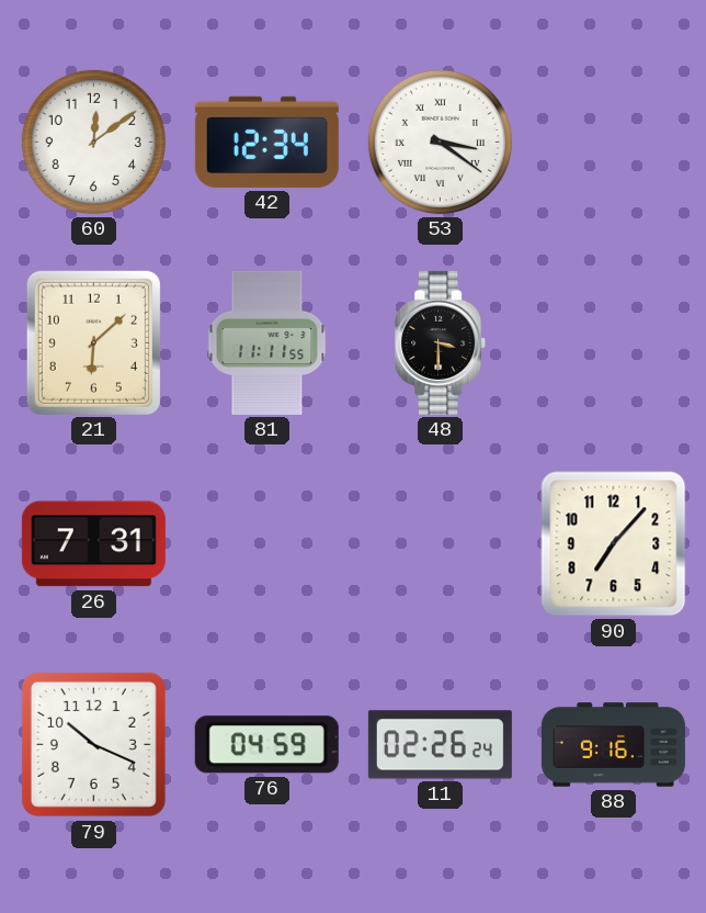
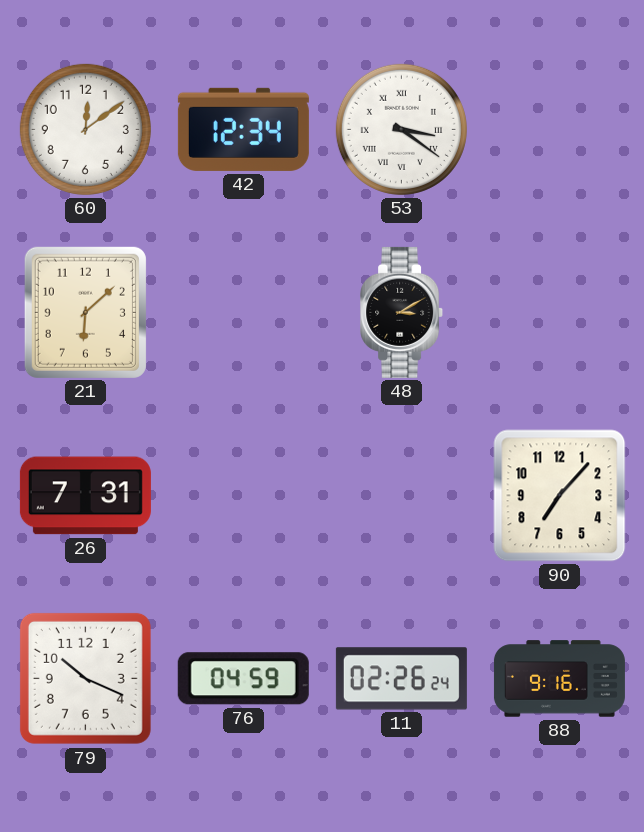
81: 11:11 -> none
48: 3:30 -> 3:10
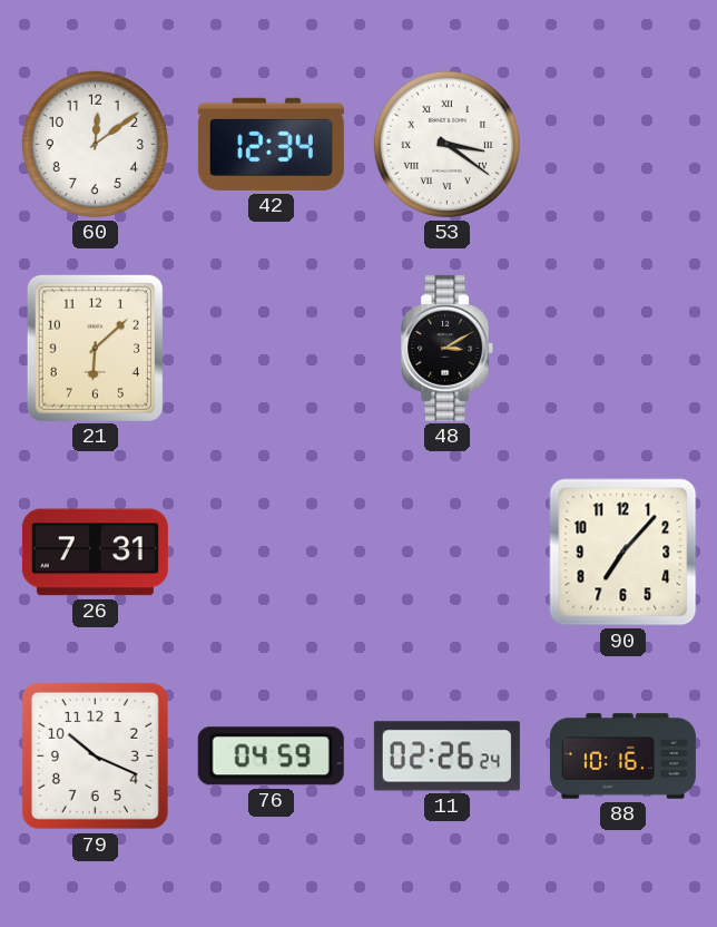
88: 9:16 -> 10:16
